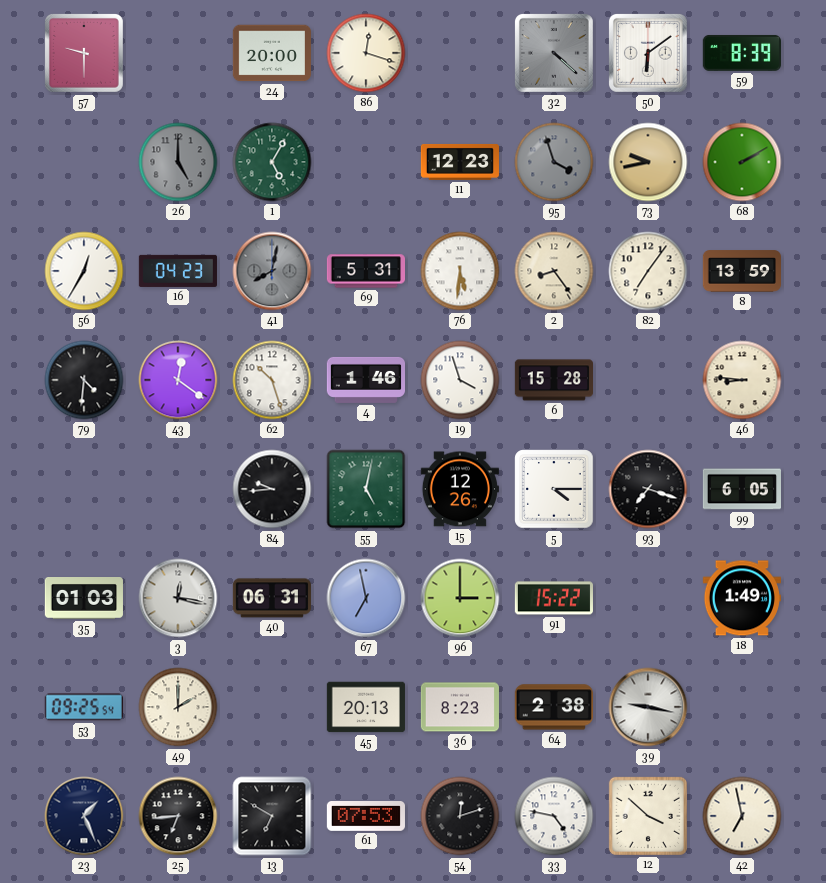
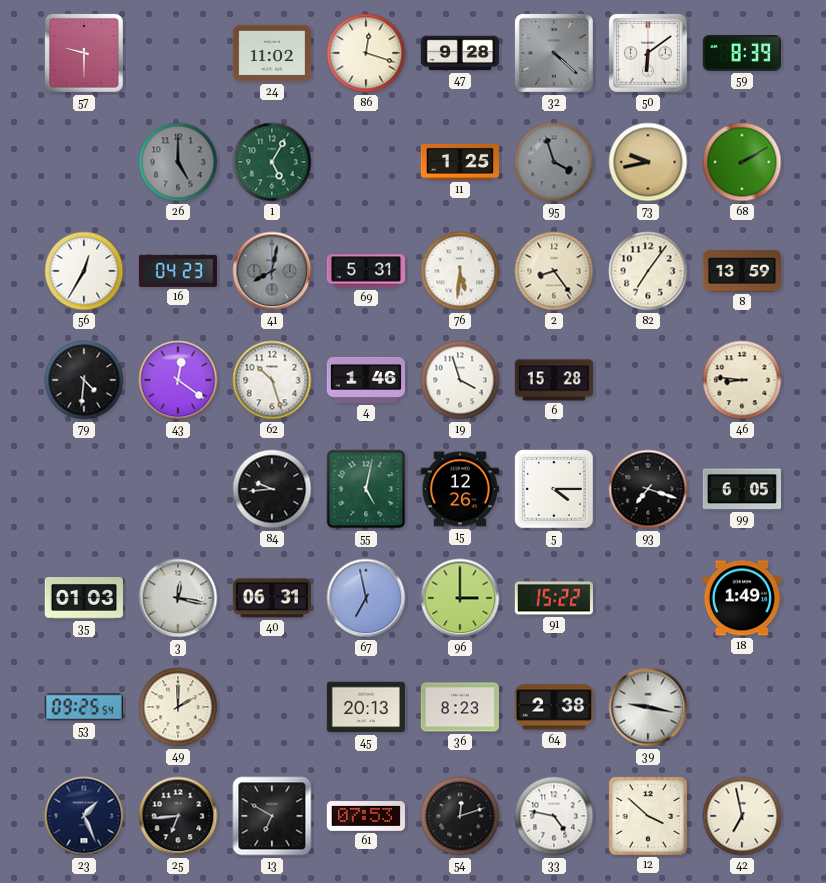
24: 20:00 -> 11:02
47: none -> 9:28
11: 12:23 -> 1:25
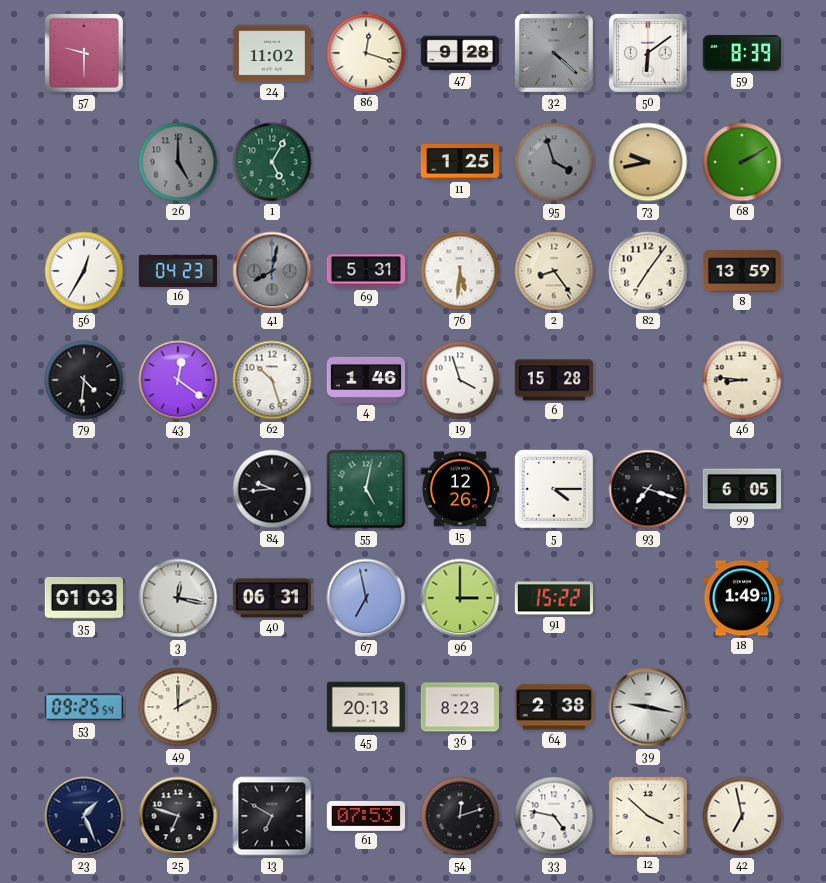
25: 6:44 -> 6:48
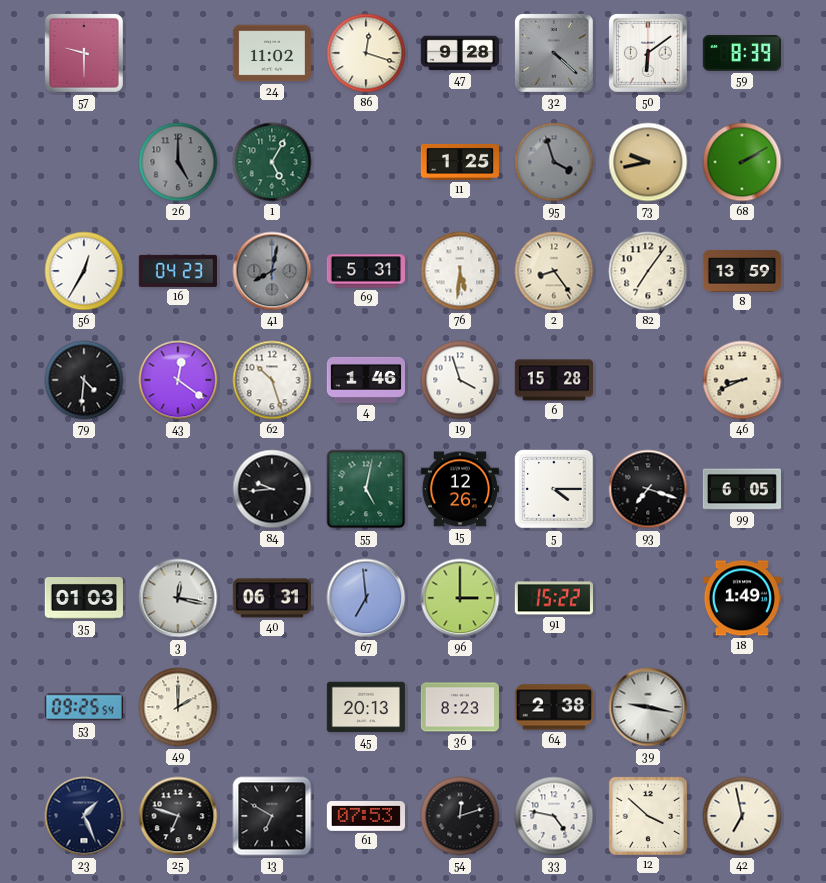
46: 8:46 -> 8:41
67: 6:58 -> 6:59
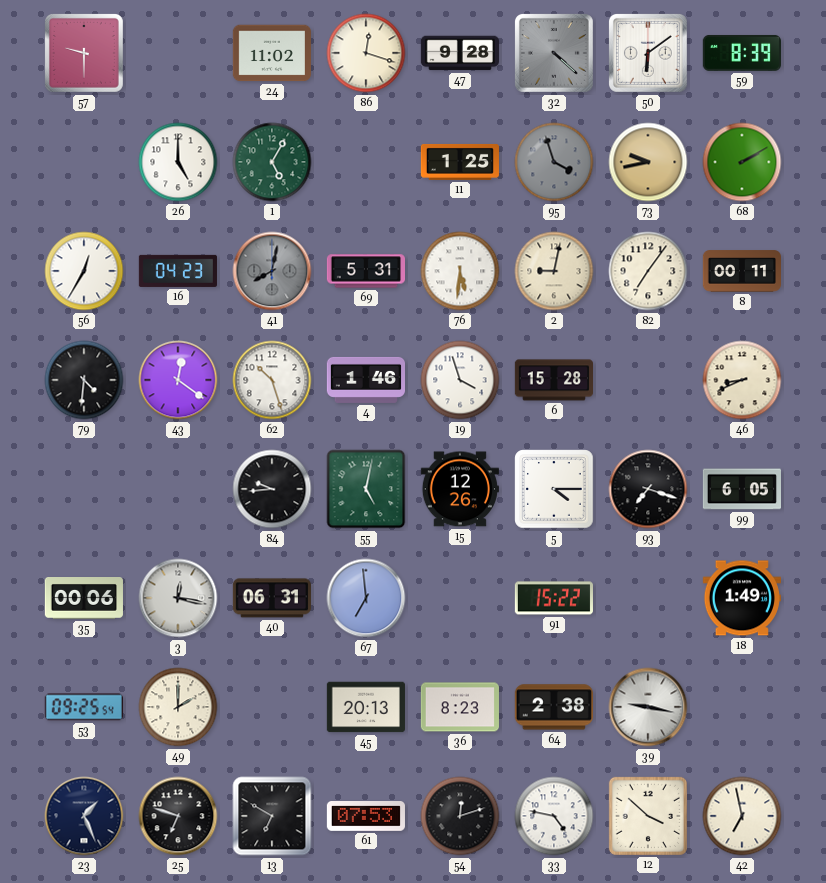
26 dial: grey -> white
2: 8:24 -> 9:02
8: 13:59 -> 00:11
35: 01:03 -> 00:06
96: 3:00 -> none
